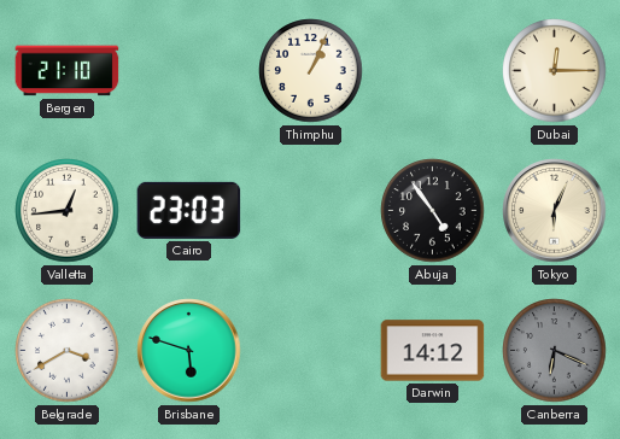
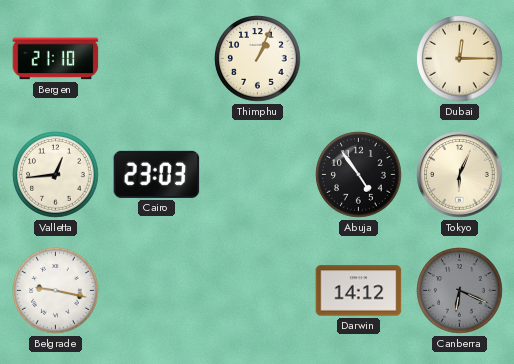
Belgrade: 3:40 -> 9:17
Brisbane: 5:48 -> none
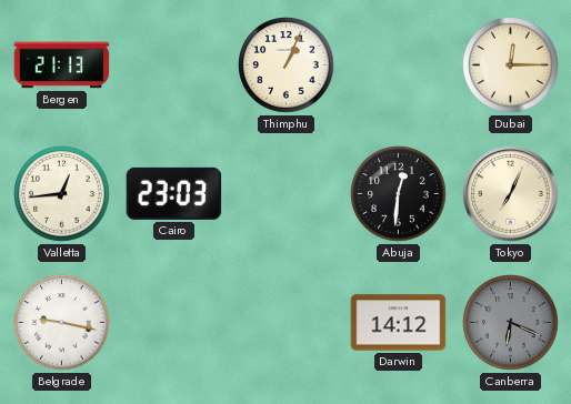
Bergen: 21:10 -> 21:13
Abuja: 4:54 -> 12:31
Tokyo: 6:04 -> 7:04
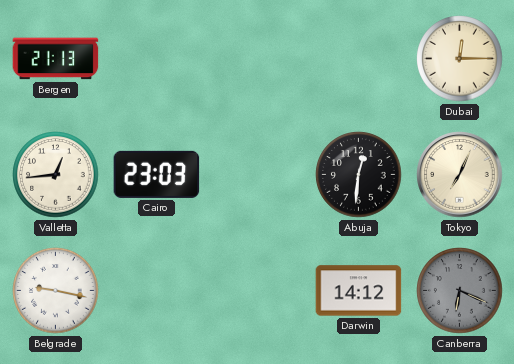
Thimphu: 1:04 -> none
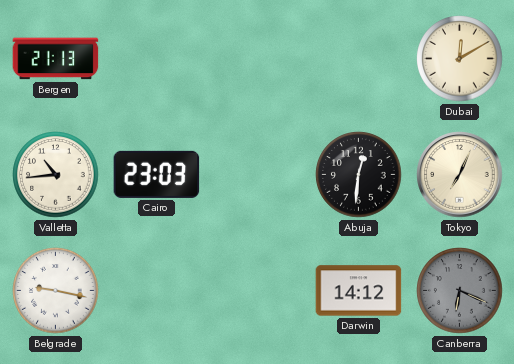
Dubai: 12:15 -> 12:10
Valletta: 12:44 -> 10:44
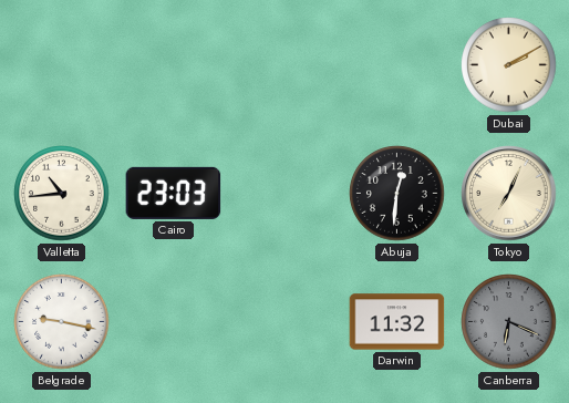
Bergen: 21:13 -> none
Dubai: 12:10 -> 2:10
Darwin: 14:12 -> 11:32
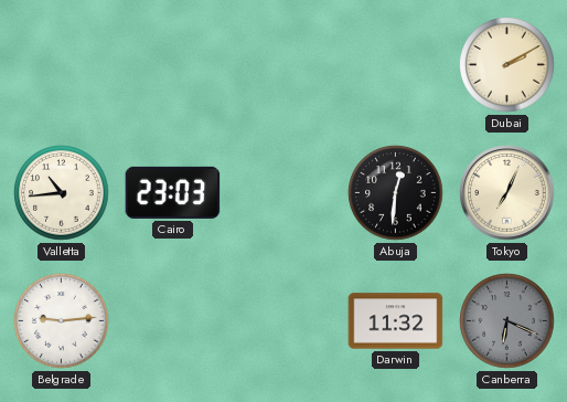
Belgrade: 9:17 -> 9:14
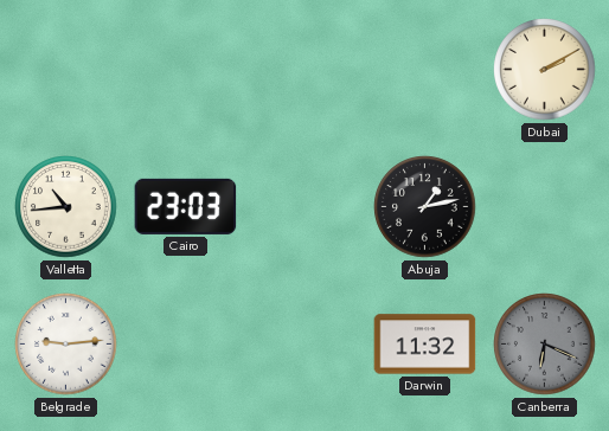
Abuja: 12:31 -> 1:13
Tokyo: 7:04 -> none
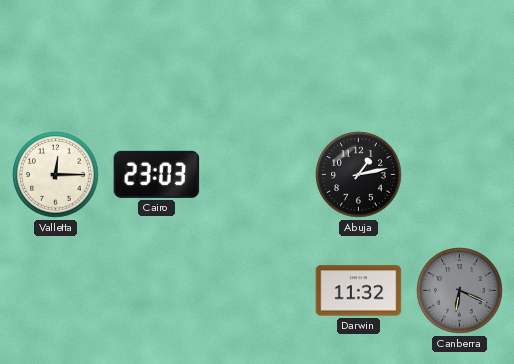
Dubai: 2:10 -> none
Valletta: 10:44 -> 12:15
Belgrade: 9:14 -> none
